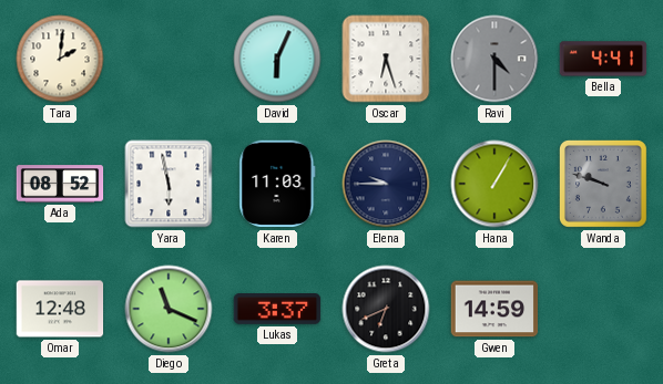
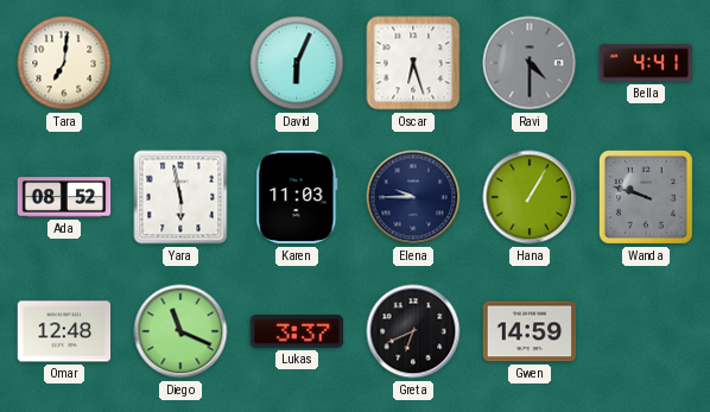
Tara: 2:01 -> 7:01
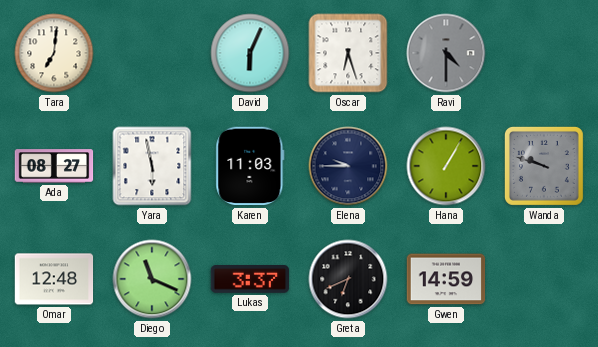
Bella: 4:41 -> none
Ada: 08:52 -> 08:27
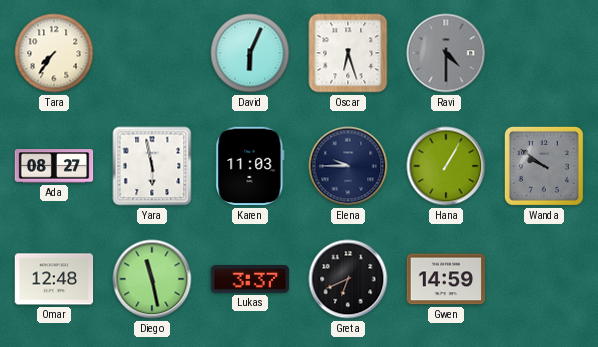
Tara: 7:01 -> 7:36
Wanda: 9:48 -> 9:51
Diego: 11:19 -> 11:28
